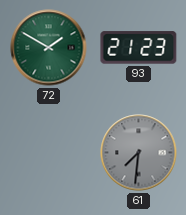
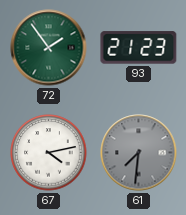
72: 1:50 -> 1:54
67: none -> 4:13
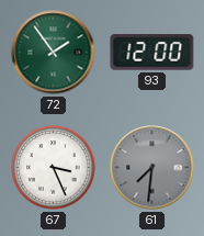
93: 21:23 -> 12:00
67: 4:13 -> 3:26
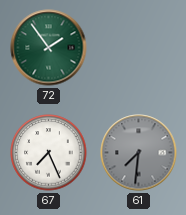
93: 12:00 -> none
67: 3:26 -> 7:26
